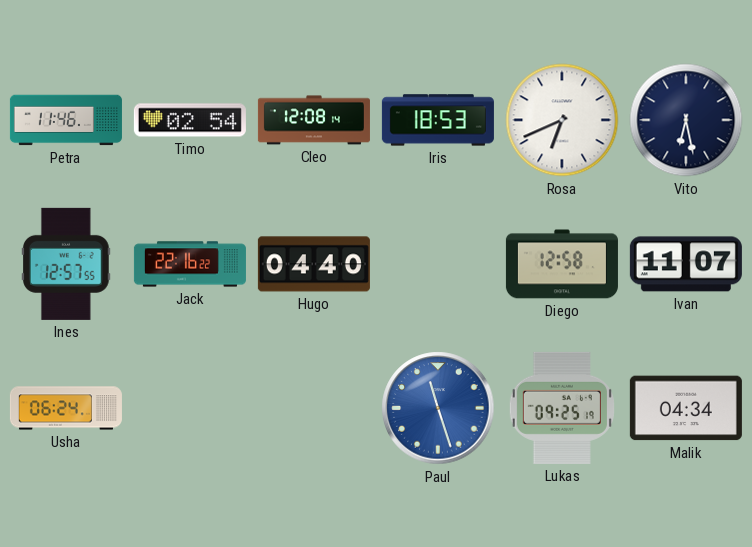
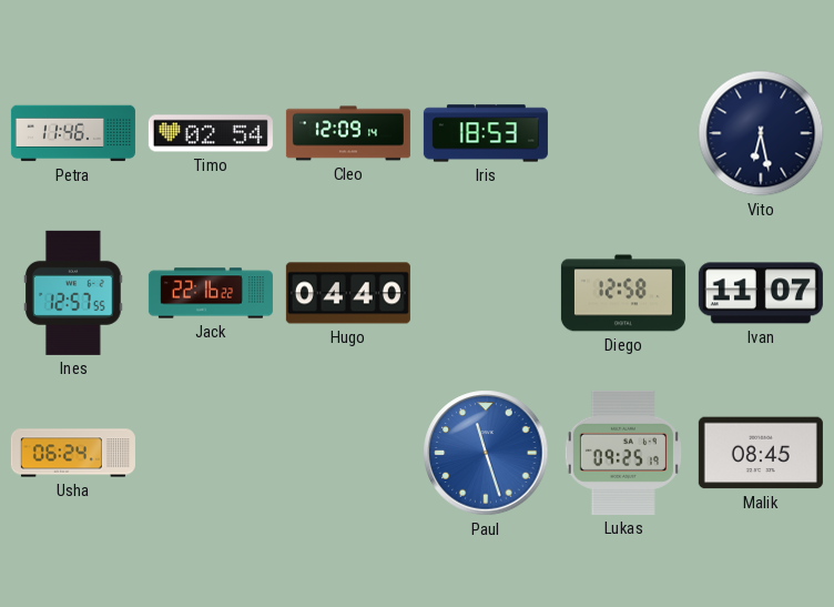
Cleo: 12:08 -> 12:09
Rosa: 6:41 -> none
Malik: 04:34 -> 08:45
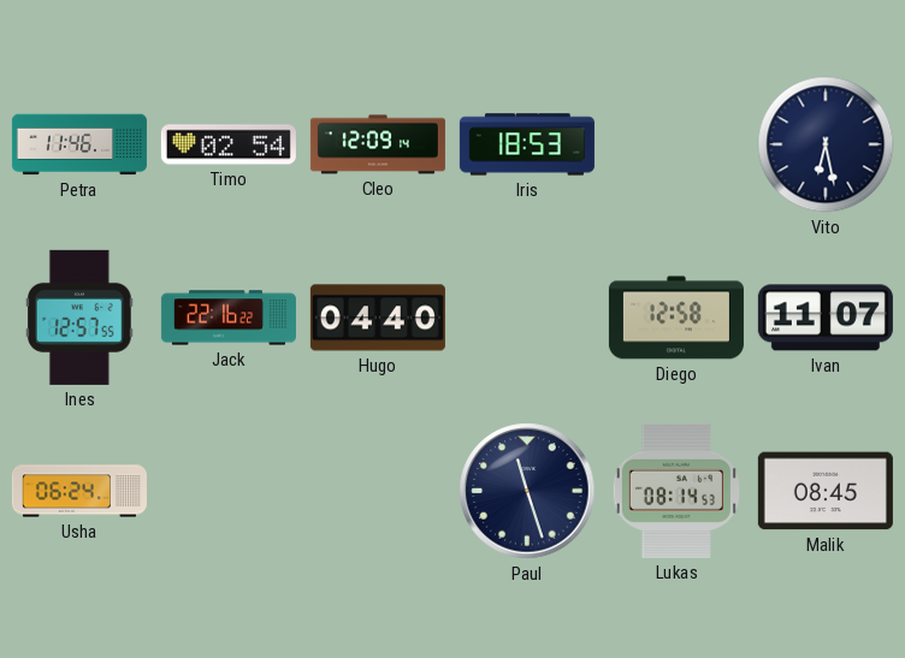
Paul dial: blue -> navy
Lukas: 09:25 -> 08:14
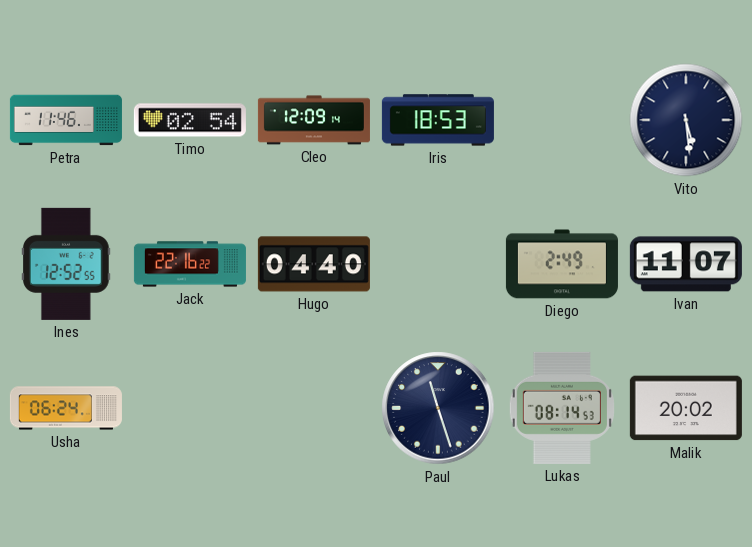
Vito: 6:28 -> 5:29
Ines: 12:57 -> 12:52
Diego: 12:58 -> 2:49
Malik: 08:45 -> 20:02
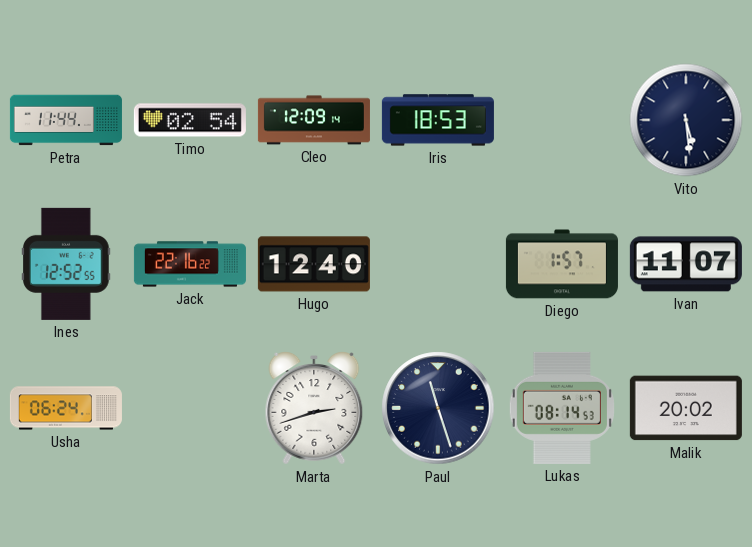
Petra: 11:46 -> 11:44
Hugo: 04:40 -> 12:40
Diego: 2:49 -> 1:57
Marta: none -> 2:42
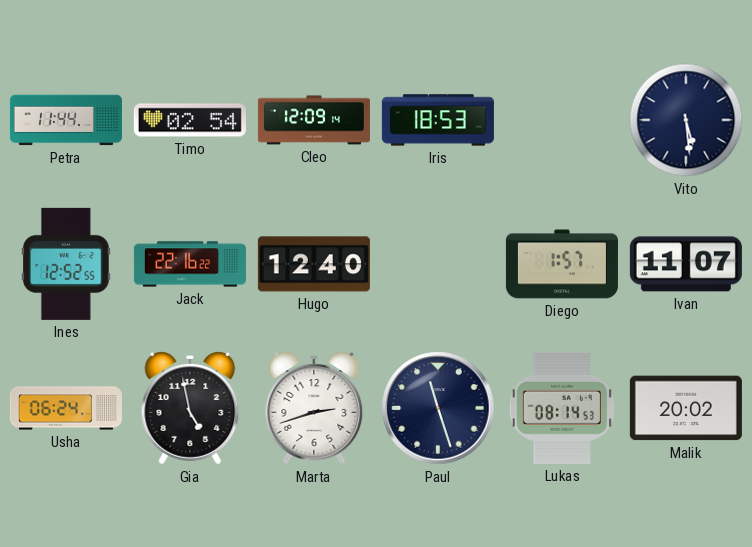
Gia: none -> 4:58
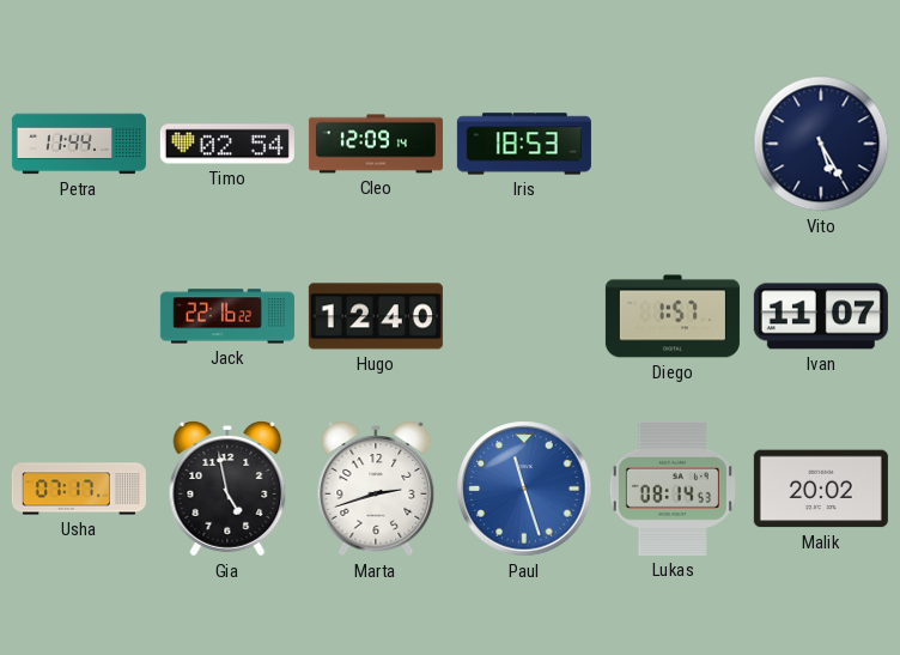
Vito: 5:29 -> 5:25
Ines: 12:52 -> none
Usha: 06:24 -> 07:17
Paul dial: navy -> blue
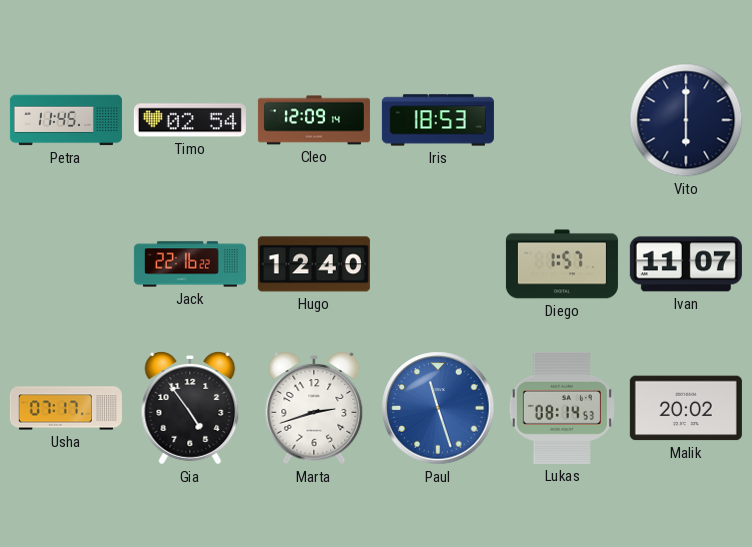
Petra: 11:44 -> 11:45
Vito: 5:25 -> 6:00
Gia: 4:58 -> 4:54
